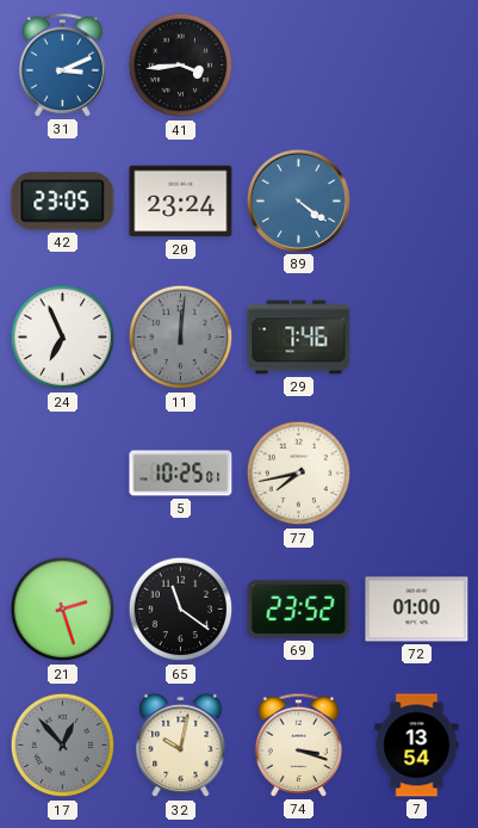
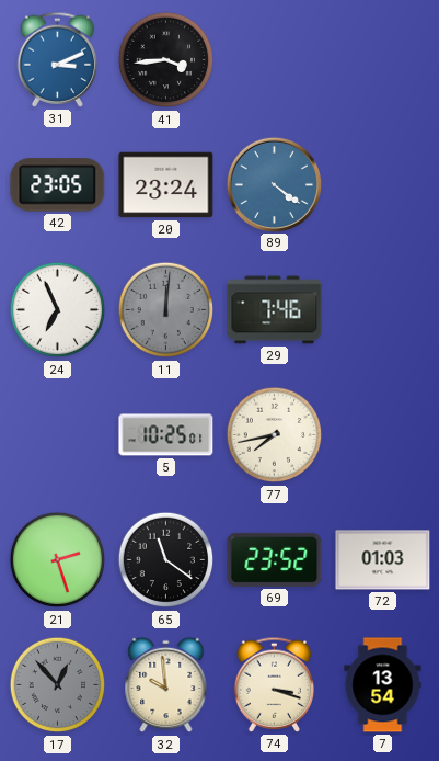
72: 01:00 -> 01:03
32: 10:02 -> 9:59
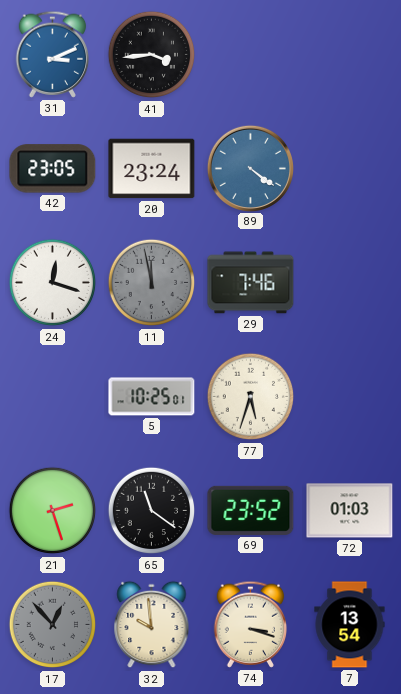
24: 6:56 -> 12:18
11: 12:01 -> 11:58
77: 7:43 -> 5:33
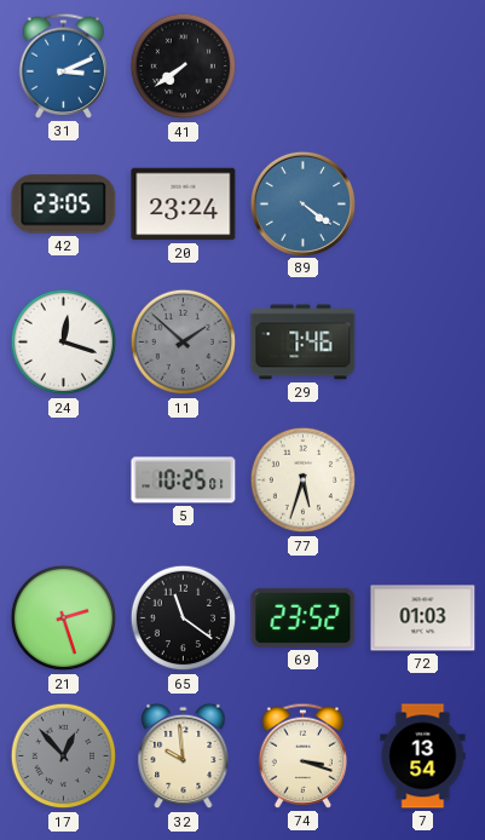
41: 3:44 -> 7:39
11: 11:58 -> 1:52
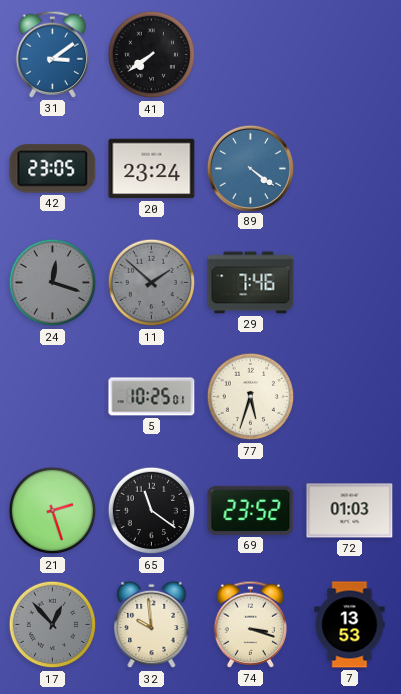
31: 3:11 -> 3:09
24 dial: white -> grey
7: 13:54 -> 13:53
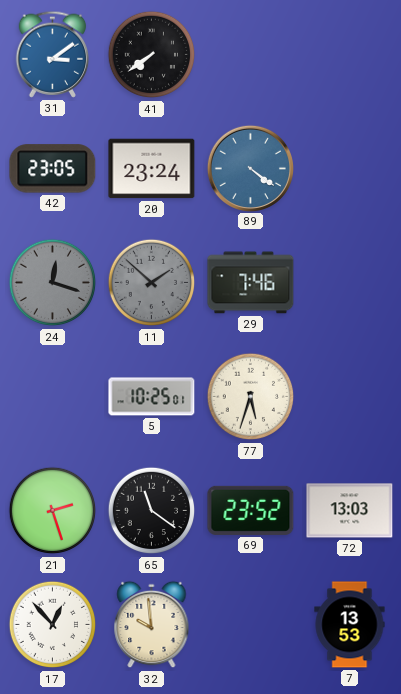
72: 01:03 -> 13:03
17 dial: grey -> white
74: 3:18 -> none
